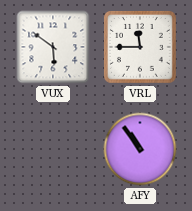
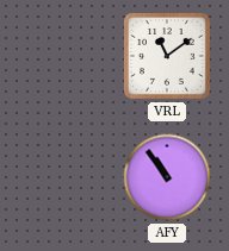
VUX: 5:51 -> none
VRL: 11:45 -> 11:09
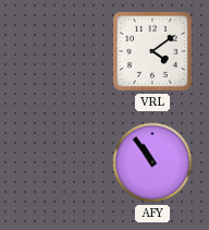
VRL: 11:09 -> 4:09
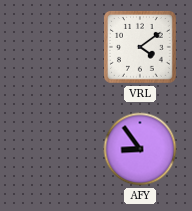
AFY: 10:54 -> 8:54
